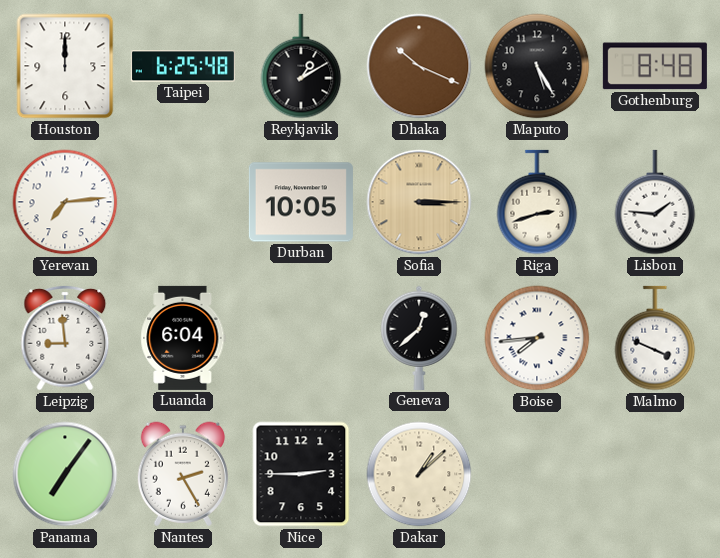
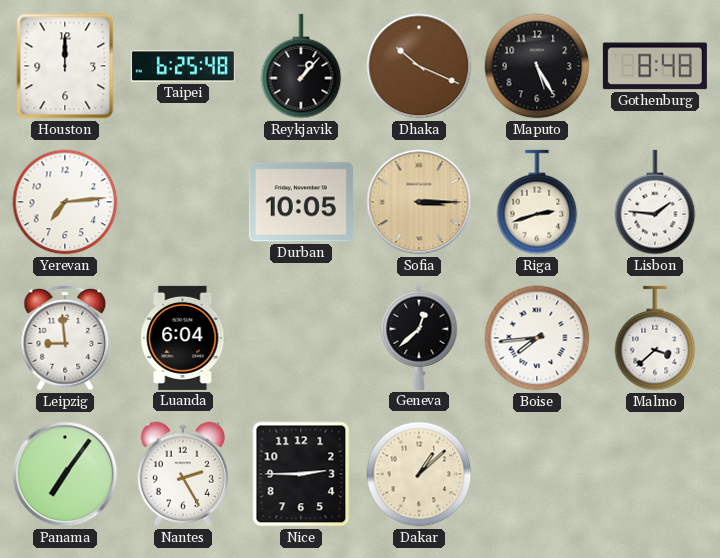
Reykjavik: 1:10 -> 1:07
Malmo: 3:49 -> 3:38
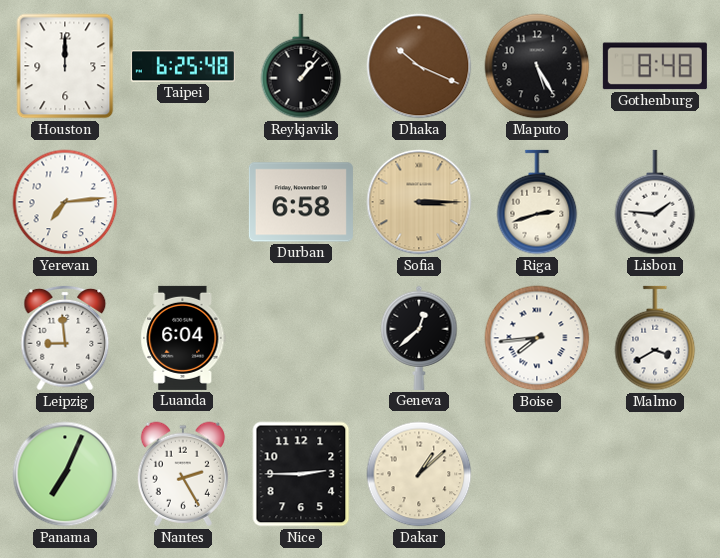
Durban: 10:05 -> 6:58
Malmo: 3:38 -> 3:40
Panama: 7:06 -> 7:04
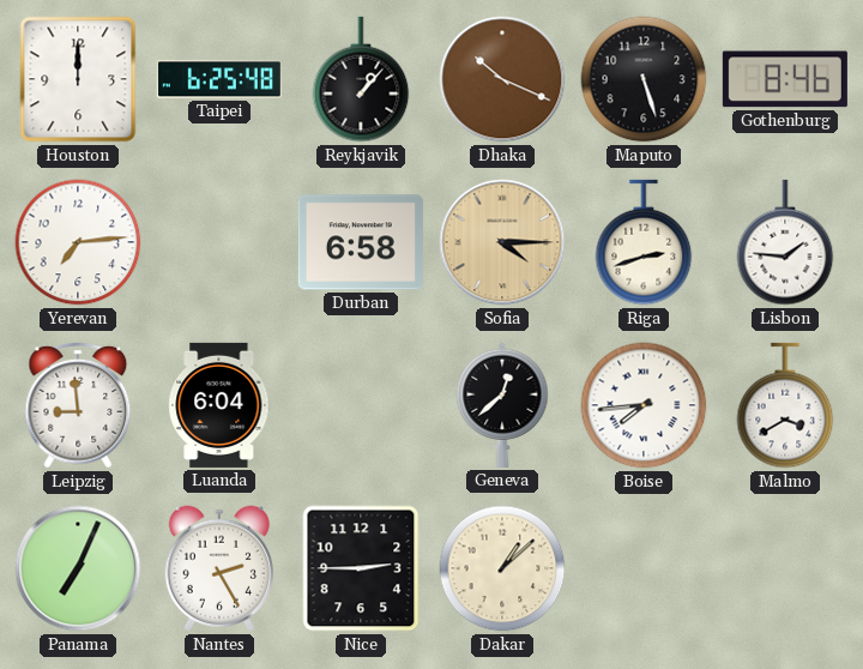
Maputo: 5:25 -> 5:27
Gothenburg: 8:48 -> 8:46
Sofia: 3:15 -> 4:15
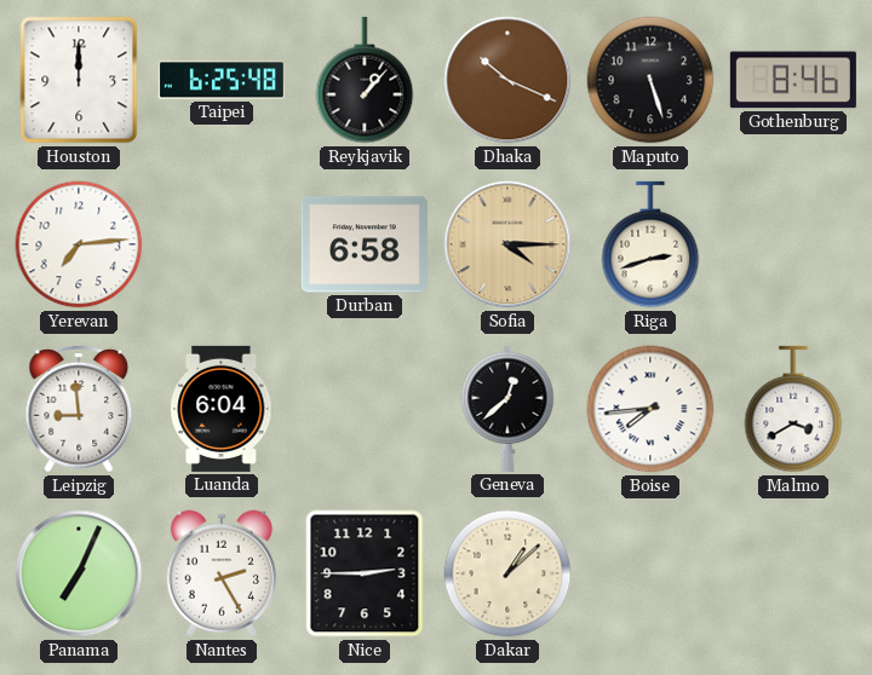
Lisbon: 1:46 -> none
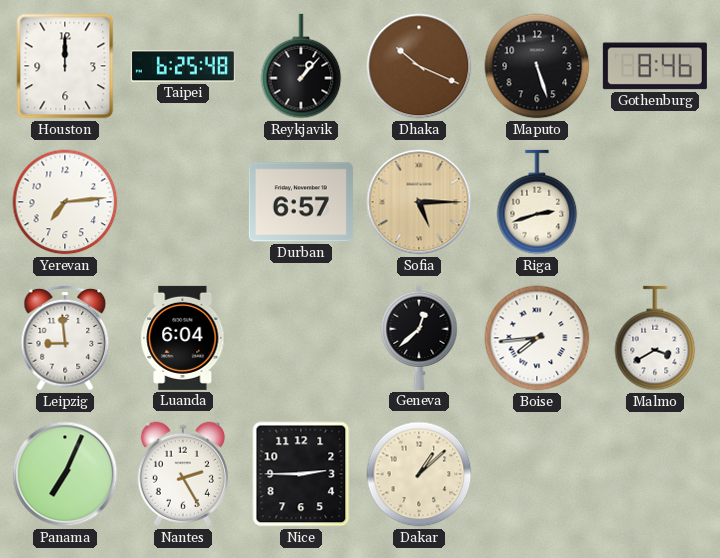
Durban: 6:58 -> 6:57
Sofia: 4:15 -> 5:15
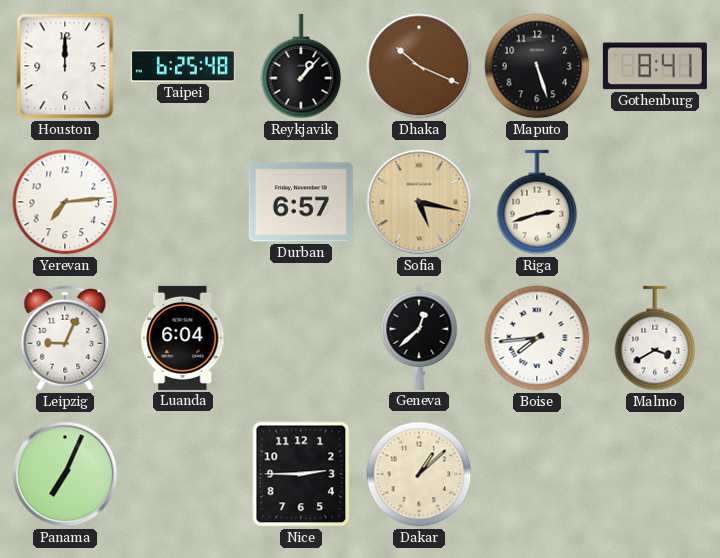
Gothenburg: 8:46 -> 8:41
Sofia: 5:15 -> 5:17
Leipzig: 8:59 -> 9:04
Nantes: 2:25 -> none
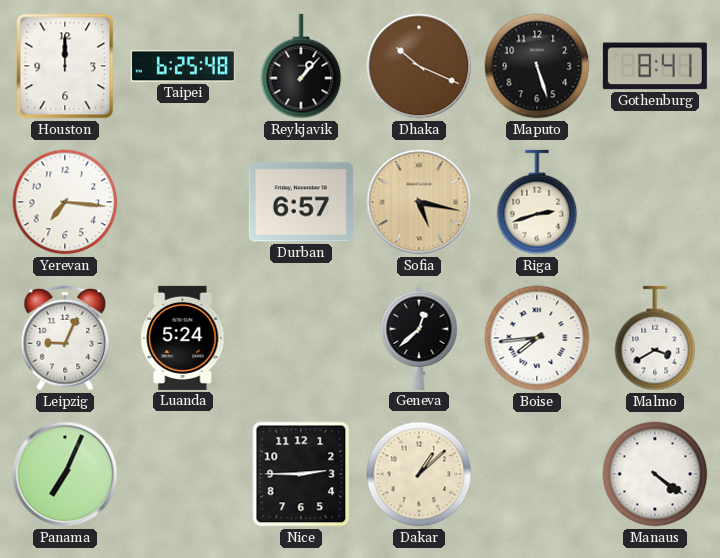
Yerevan: 7:14 -> 7:16
Luanda: 6:04 -> 5:24
Manaus: none -> 4:21
